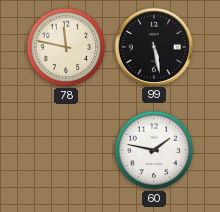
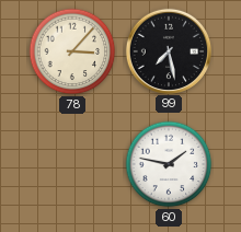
78: 11:47 -> 3:07
99: 5:28 -> 7:28
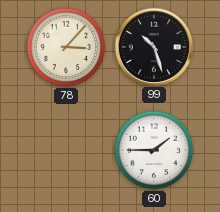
99: 7:28 -> 10:27
60: 1:47 -> 1:45
